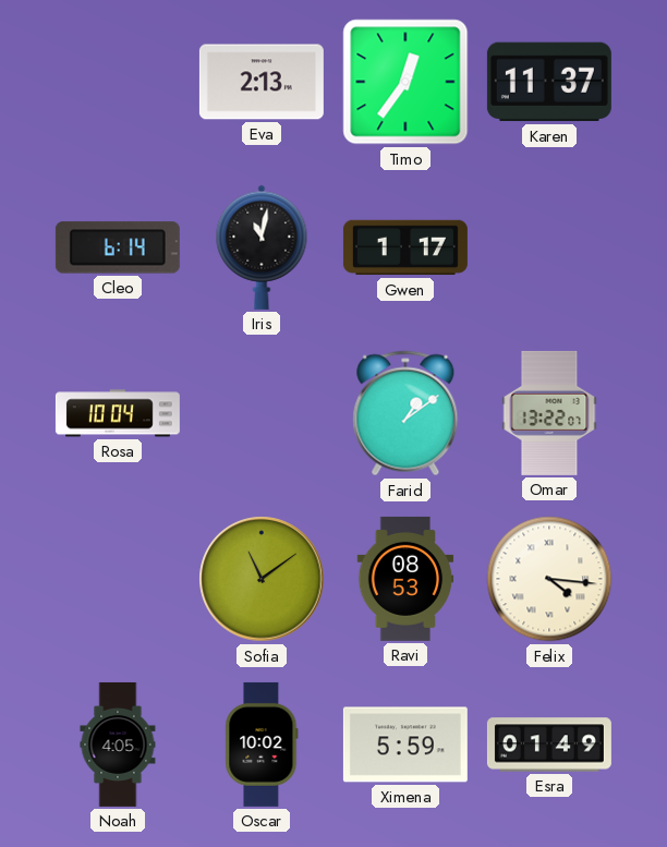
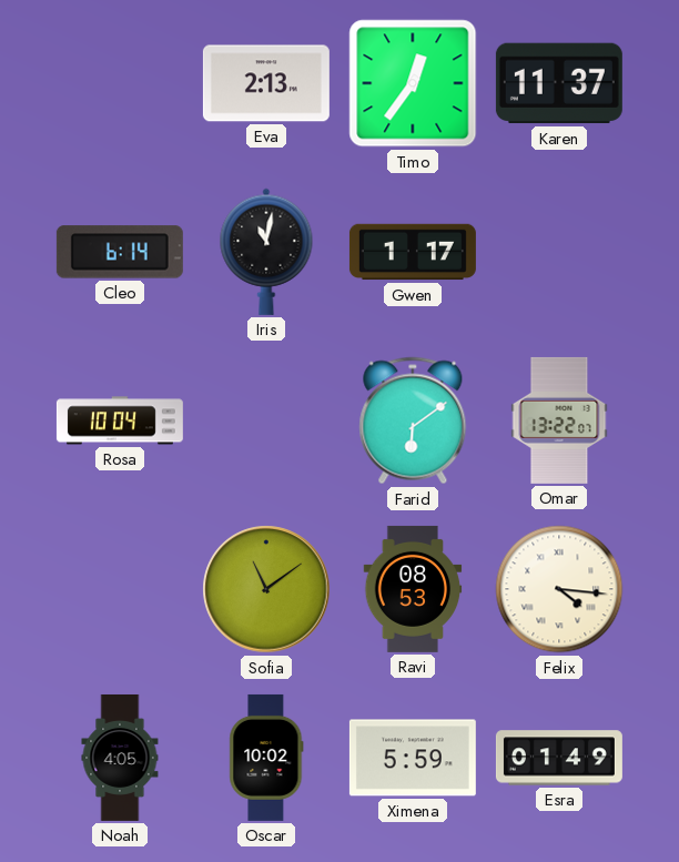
Farid: 1:09 -> 6:09
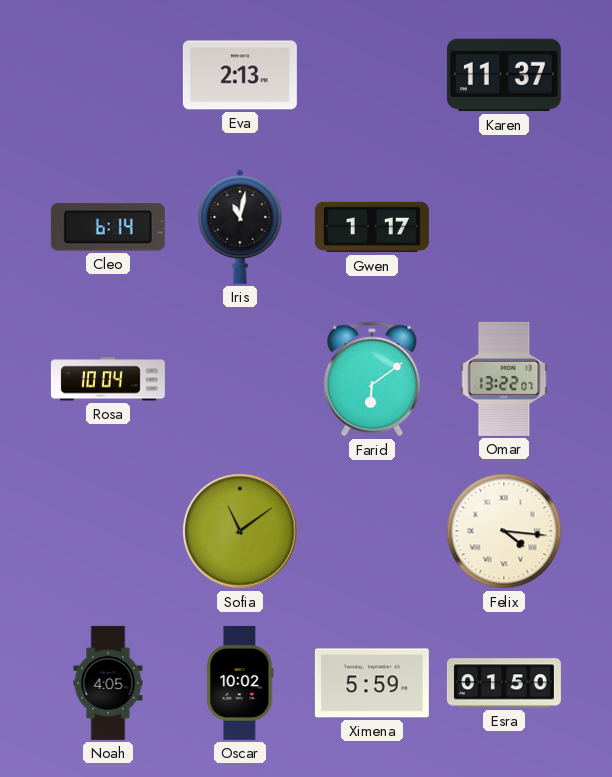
Timo: 12:36 -> none
Ravi: 08:53 -> none
Esra: 01:49 -> 01:50
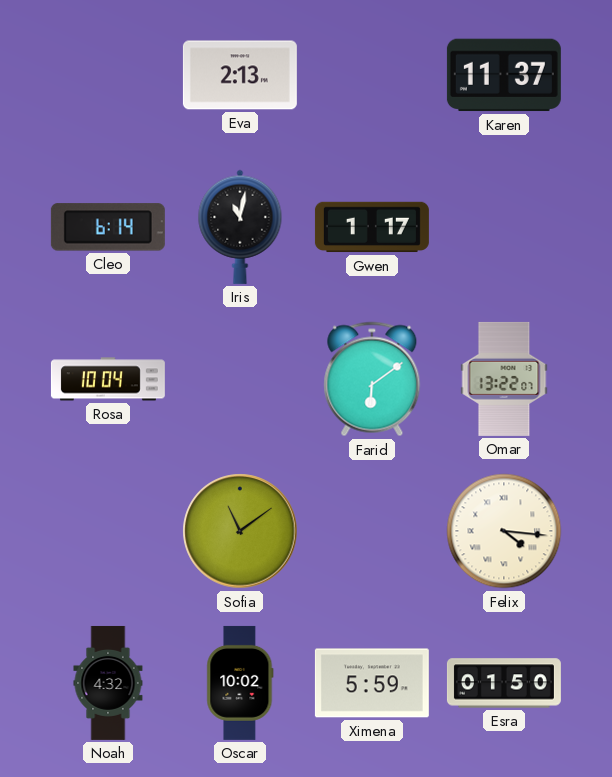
Noah: 4:05 -> 4:32
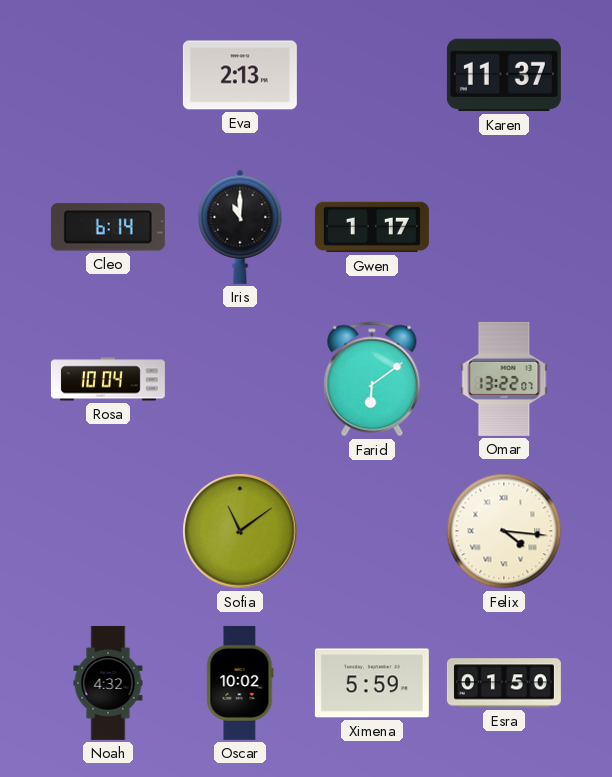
Iris: 11:02 -> 11:00
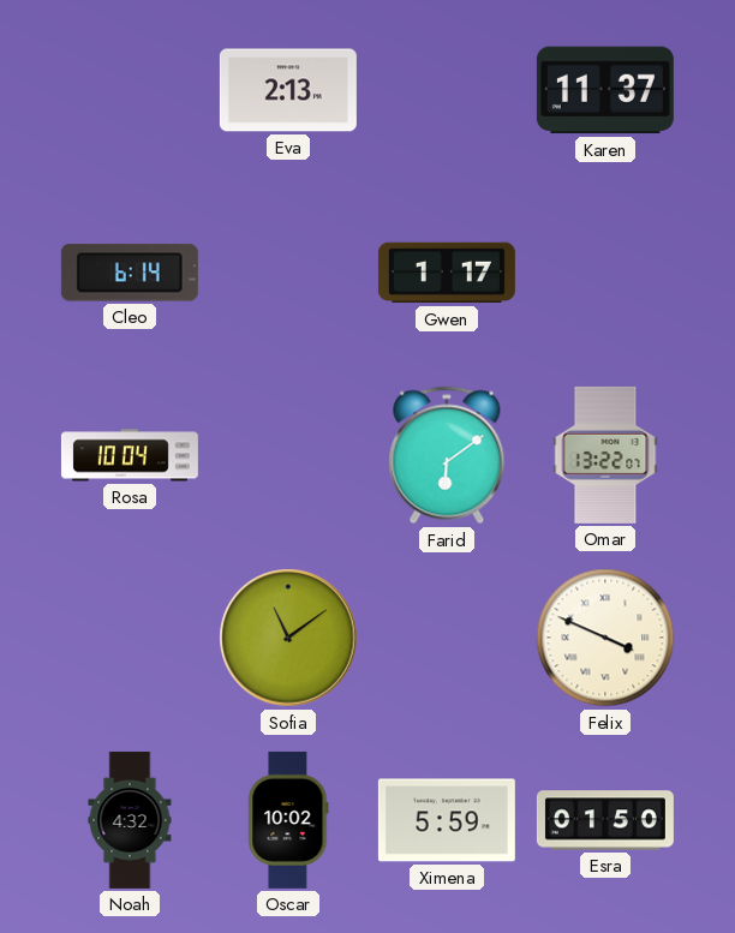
Iris: 11:00 -> none
Felix: 4:16 -> 3:49
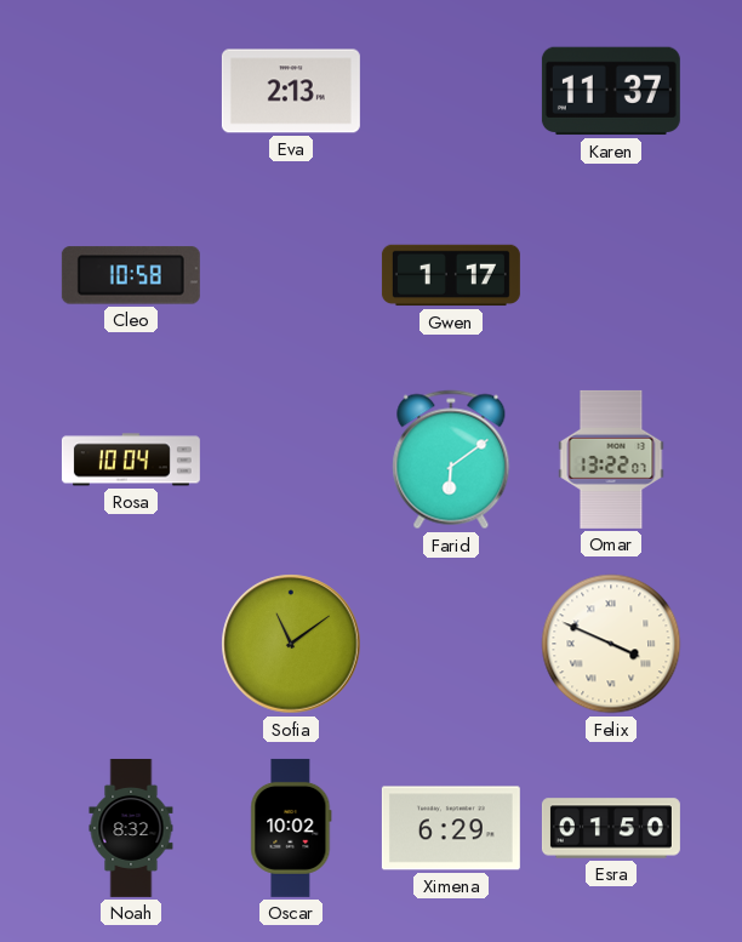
Cleo: 6:14 -> 10:58
Noah: 4:32 -> 8:32
Ximena: 5:59 -> 6:29
